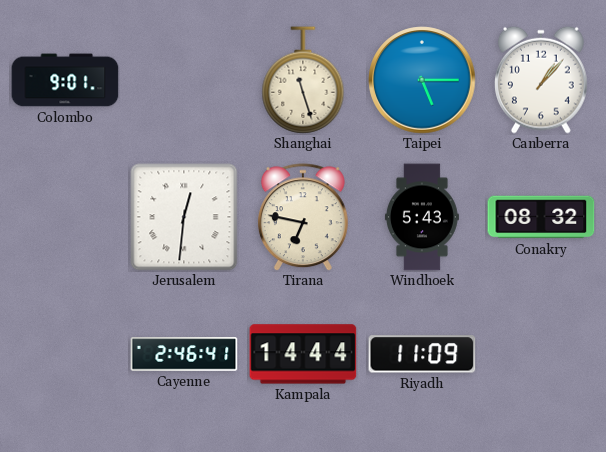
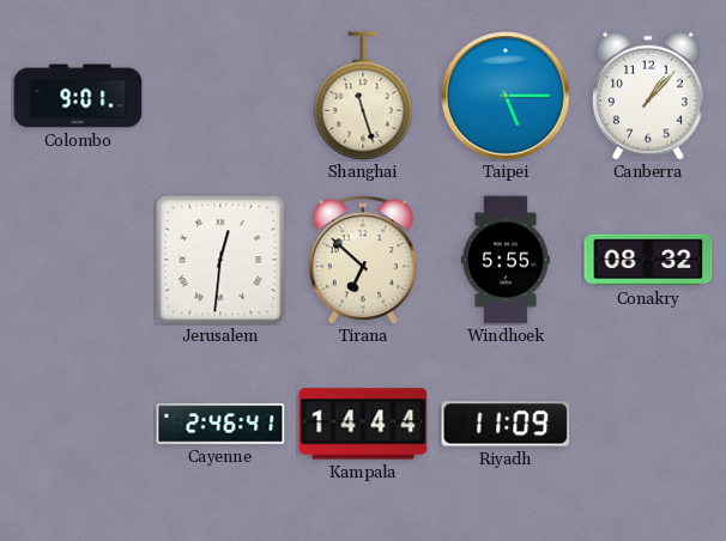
Tirana: 6:47 -> 6:52
Windhoek: 5:43 -> 5:55
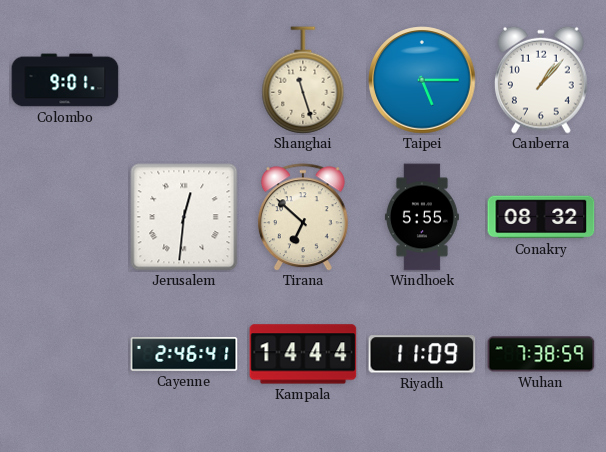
Wuhan: none -> 7:38
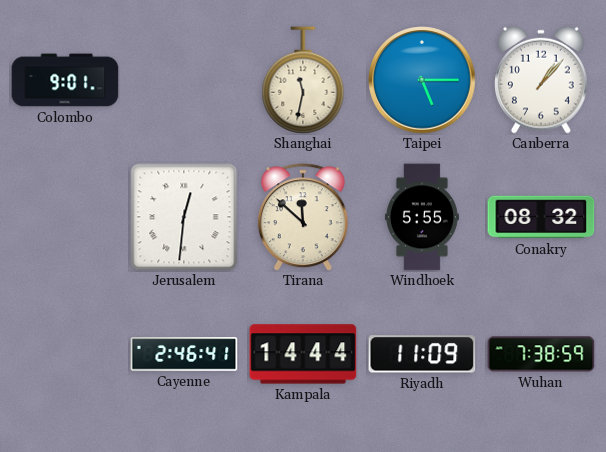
Shanghai: 11:27 -> 11:32
Tirana: 6:52 -> 11:52
